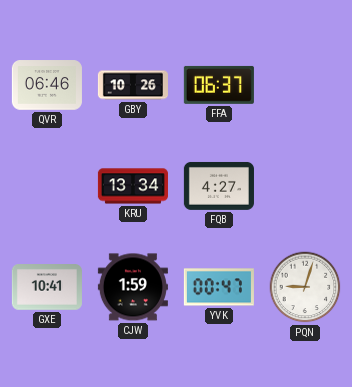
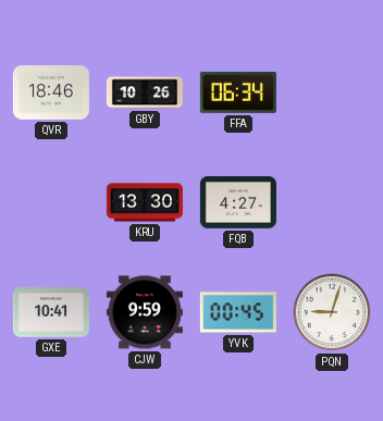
QVR: 06:46 -> 18:46
FFA: 06:37 -> 06:34
KRU: 13:34 -> 13:30
CJW: 1:59 -> 9:59
YVK: 00:47 -> 00:45
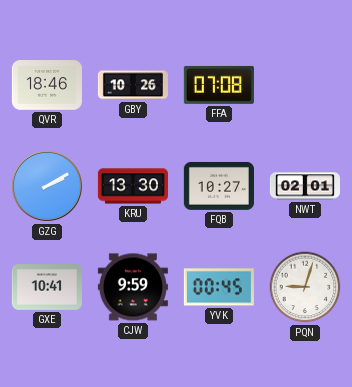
FFA: 06:34 -> 07:08
GZG: none -> 2:10
FQB: 4:27 -> 10:27
NWT: none -> 02:01
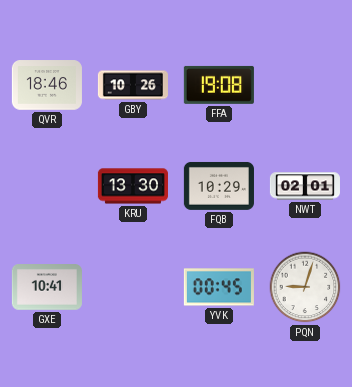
FFA: 07:08 -> 19:08
GZG: 2:10 -> none
FQB: 10:27 -> 10:29
CJW: 9:59 -> none
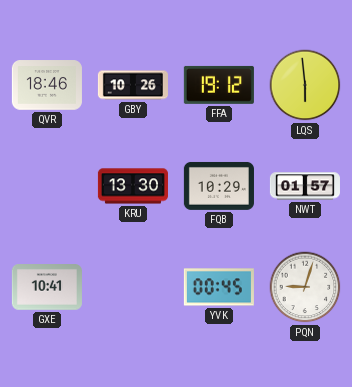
FFA: 19:08 -> 19:12
LQS: none -> 5:59
NWT: 02:01 -> 01:57
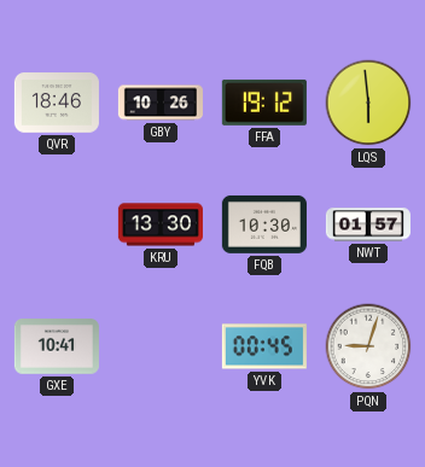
FQB: 10:29 -> 10:30
